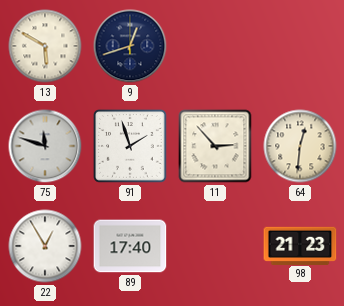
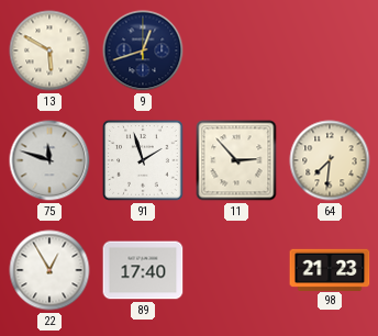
64: 12:31 -> 7:31
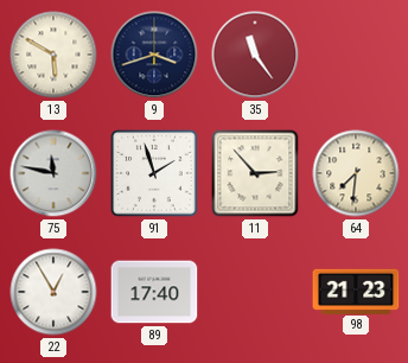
9: 12:42 -> 3:42
35: none -> 11:24
75: 11:48 -> 11:47
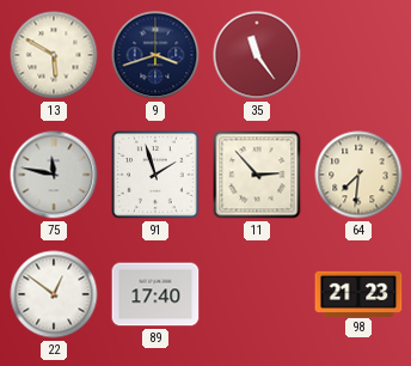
22: 12:55 -> 12:51
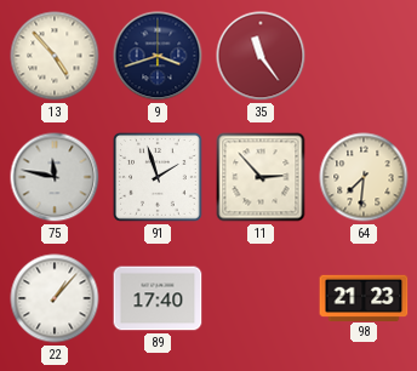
13: 5:50 -> 4:53
22: 12:51 -> 1:07
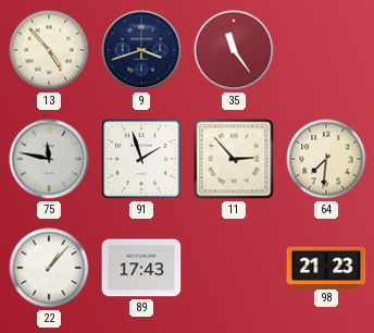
89: 17:40 -> 17:43
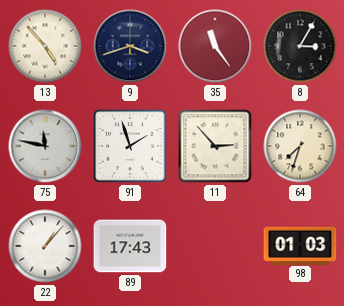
8: none -> 3:05
64: 7:31 -> 7:33
98: 21:23 -> 01:03
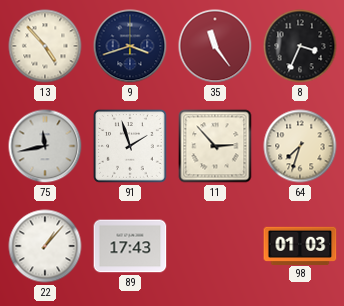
8: 3:05 -> 3:34
75: 11:47 -> 11:43
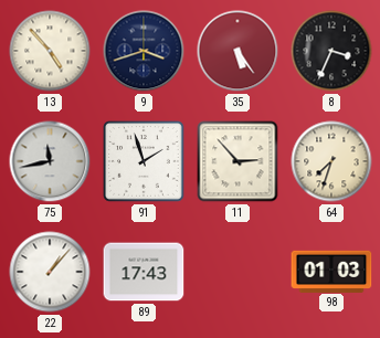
35: 11:24 -> 5:24
